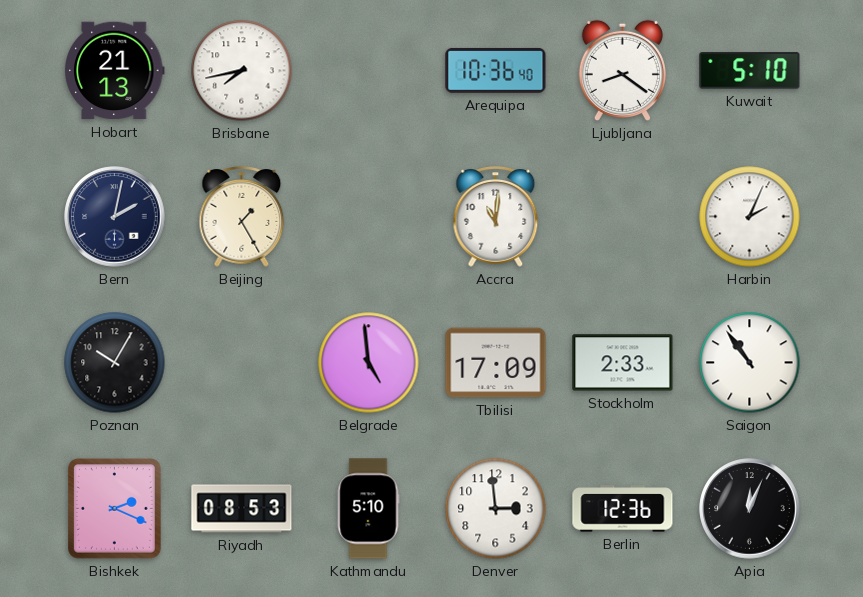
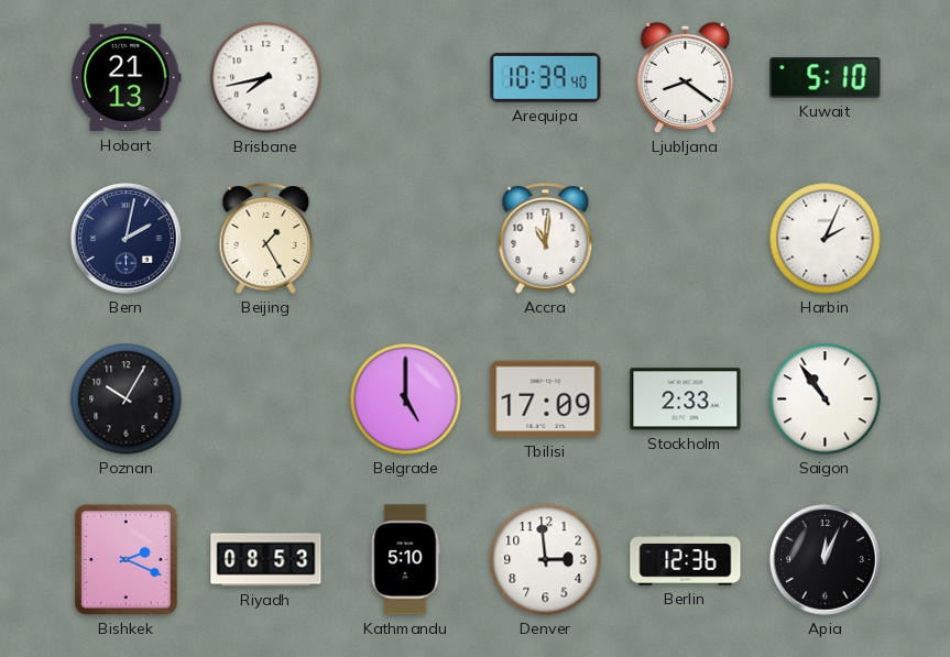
Arequipa: 10:36 -> 10:39
Belgrade: 4:59 -> 5:00
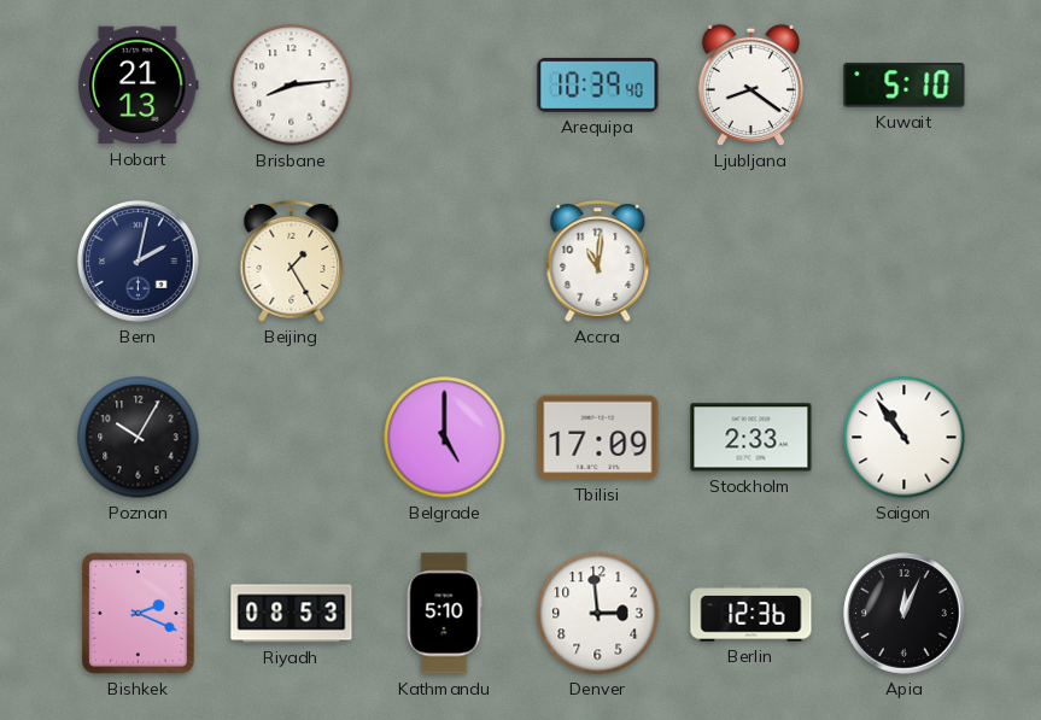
Brisbane: 7:43 -> 8:14
Harbin: 2:04 -> none
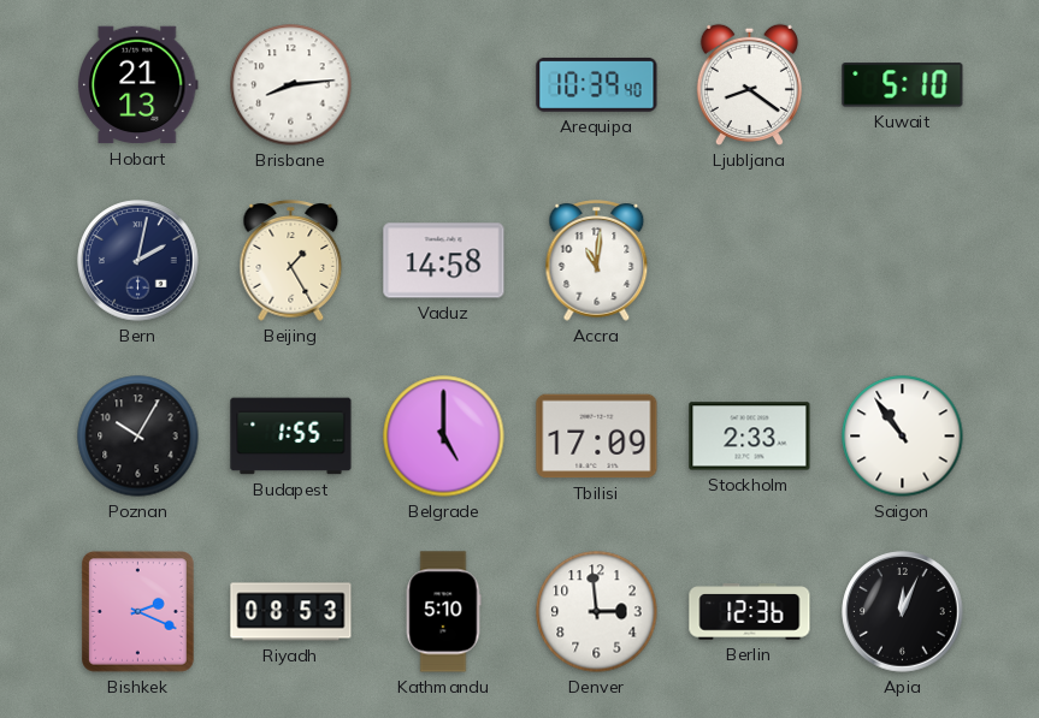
Vaduz: none -> 14:58
Budapest: none -> 1:55
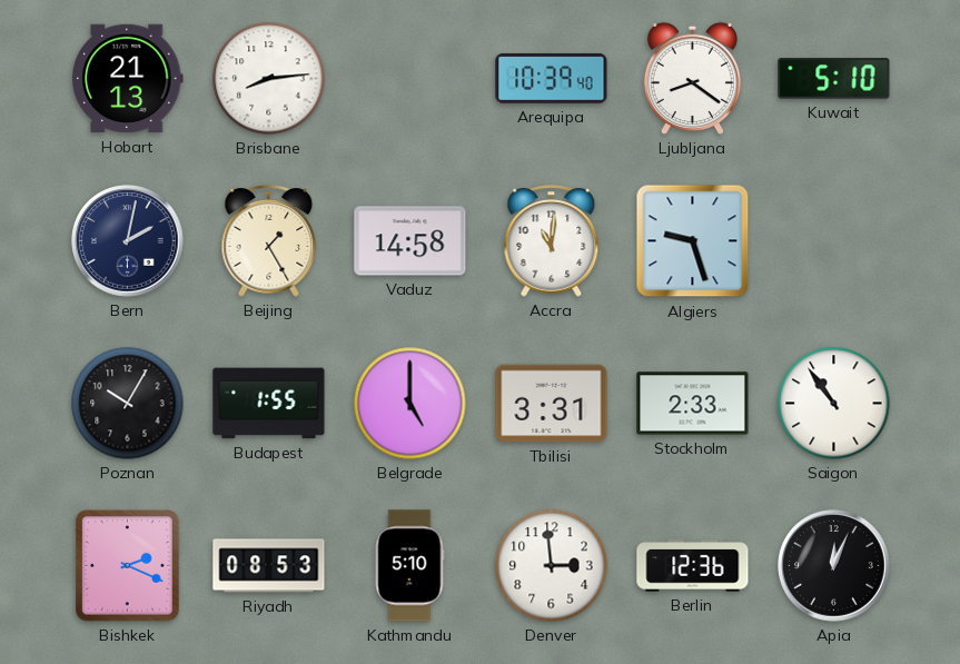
Algiers: none -> 9:27
Tbilisi: 17:09 -> 3:31
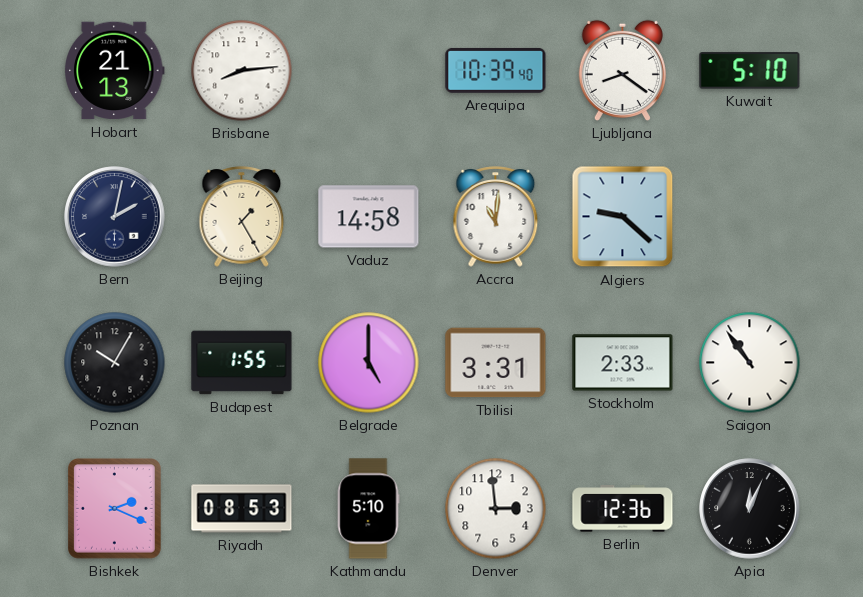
Algiers: 9:27 -> 9:22
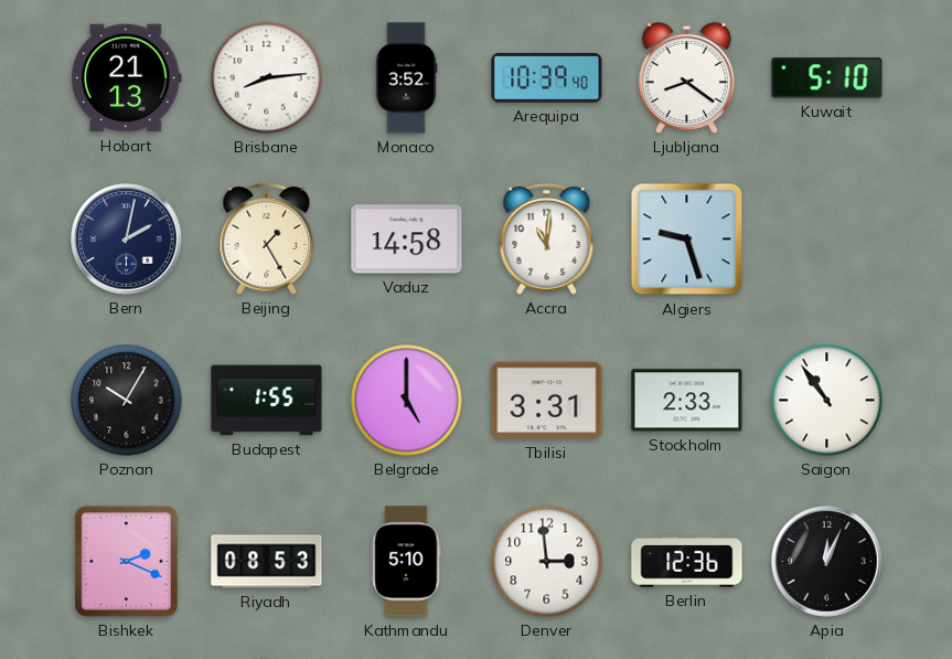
Monaco: none -> 3:52
Algiers: 9:22 -> 9:27
